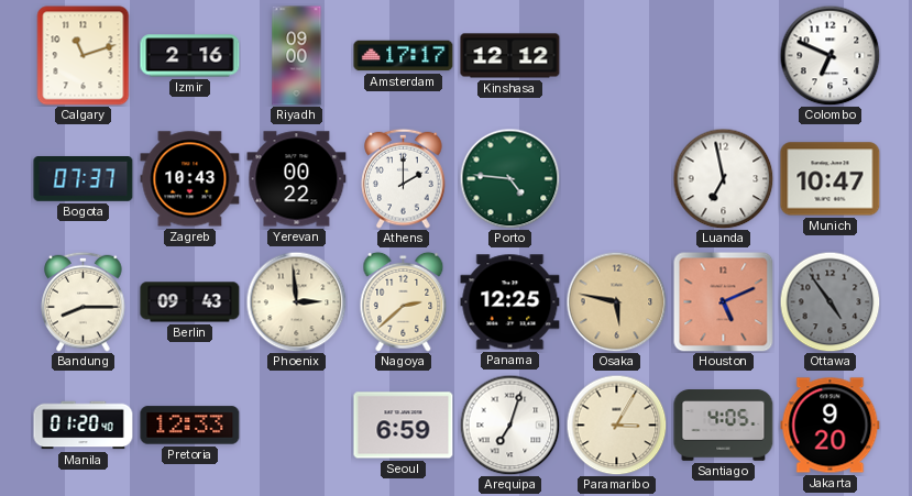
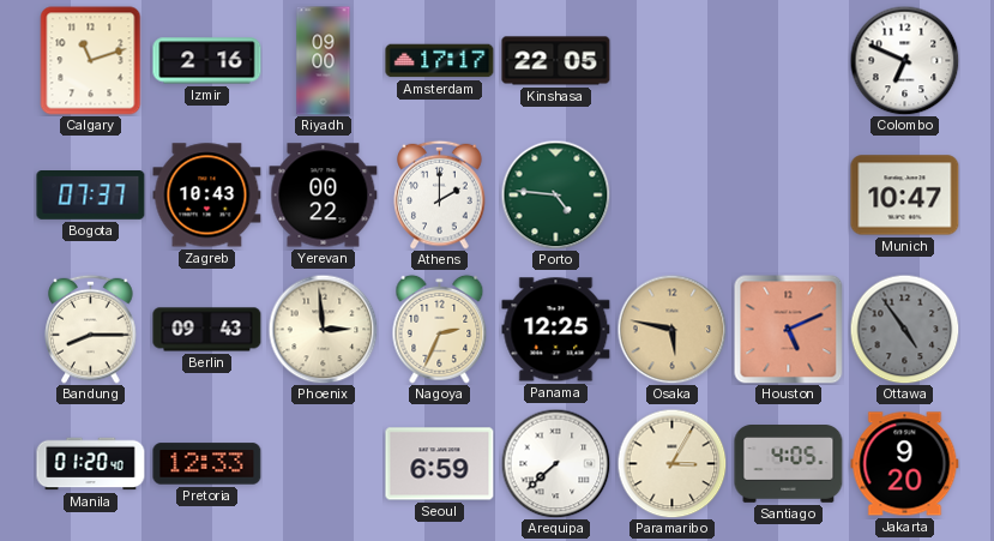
Kinshasa: 12:12 -> 22:05
Luanda: 6:58 -> none
Nagoya: 2:38 -> 2:34
Arequipa: 7:03 -> 7:38
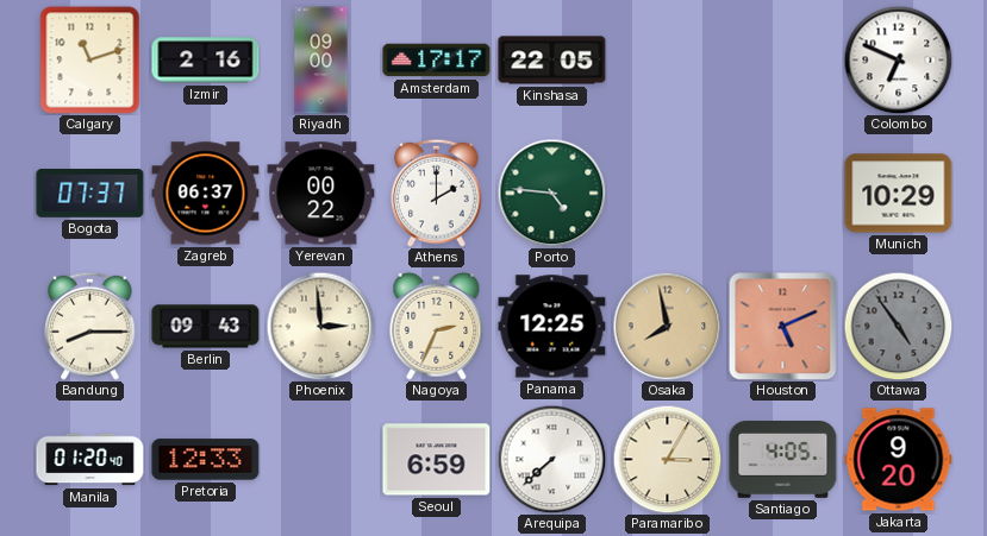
Zagreb: 10:43 -> 06:37
Munich: 10:47 -> 10:29
Osaka: 5:47 -> 7:58
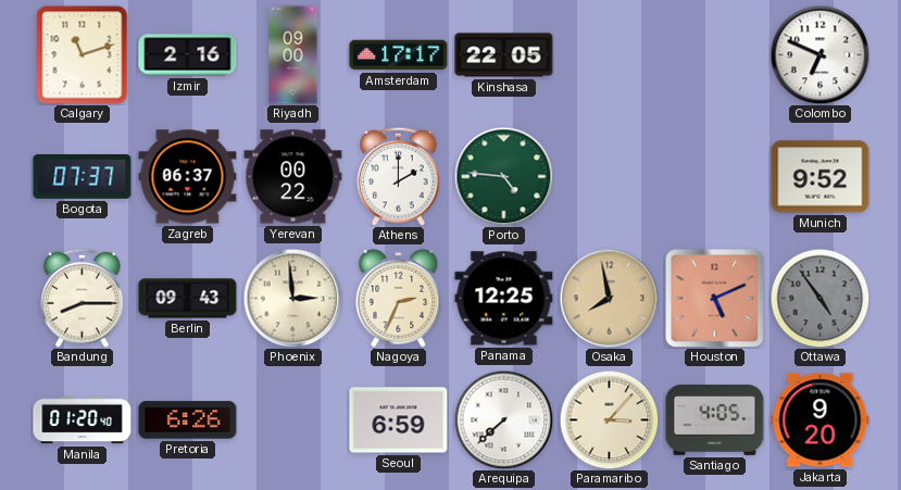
Munich: 10:29 -> 9:52
Pretoria: 12:33 -> 6:26
Paramaribo: 3:05 -> 3:07
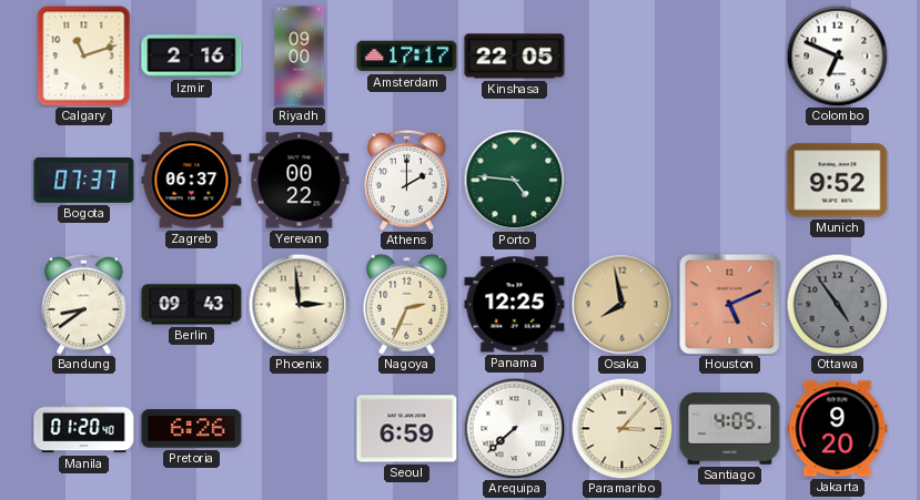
Bandung: 8:15 -> 8:39
